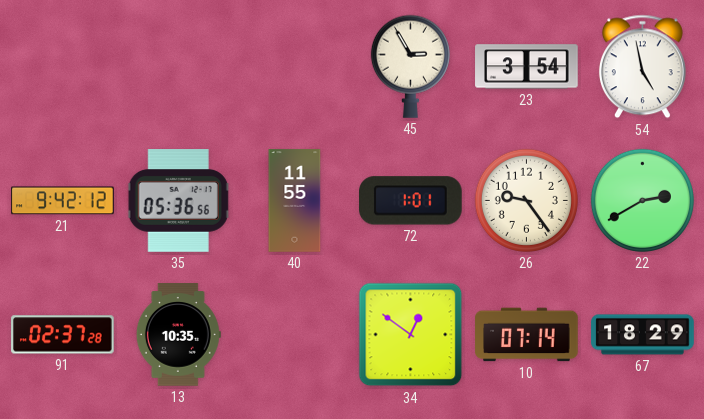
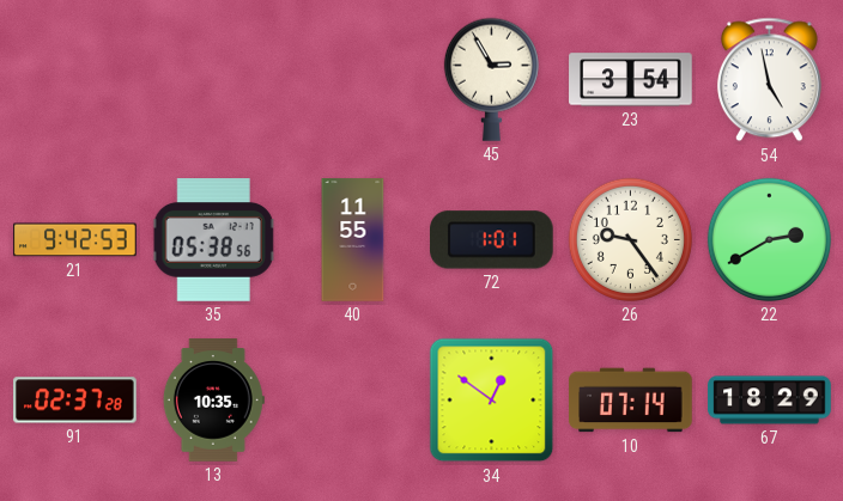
21: 9:42:12 -> 9:42:53
35: 05:36 -> 05:38
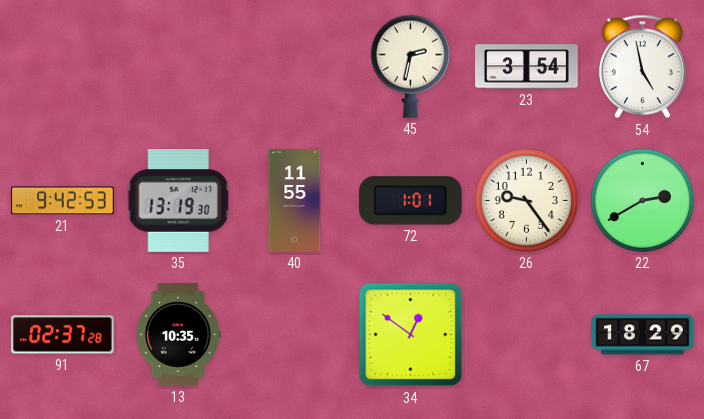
45: 2:55 -> 2:32
35: 05:38 -> 13:19
10: 07:14 -> none
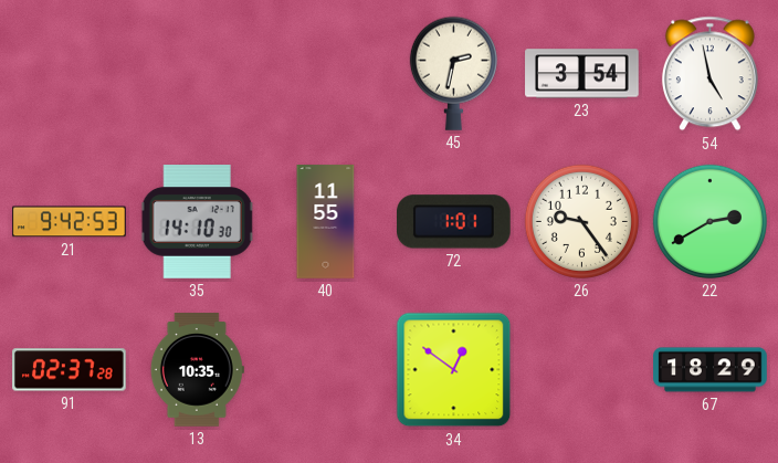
35: 13:19 -> 14:10
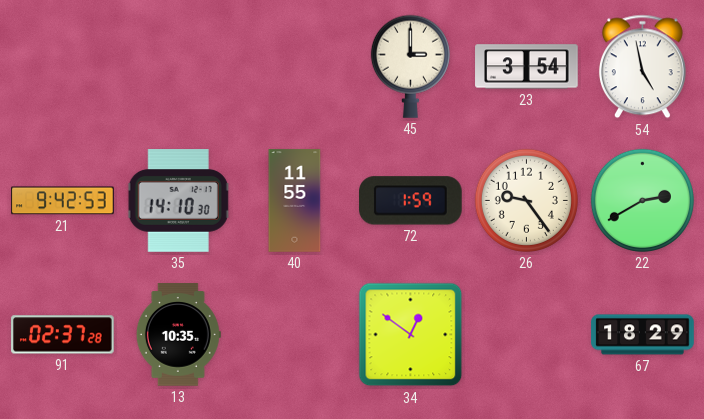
45: 2:32 -> 3:00
72: 1:01 -> 1:59
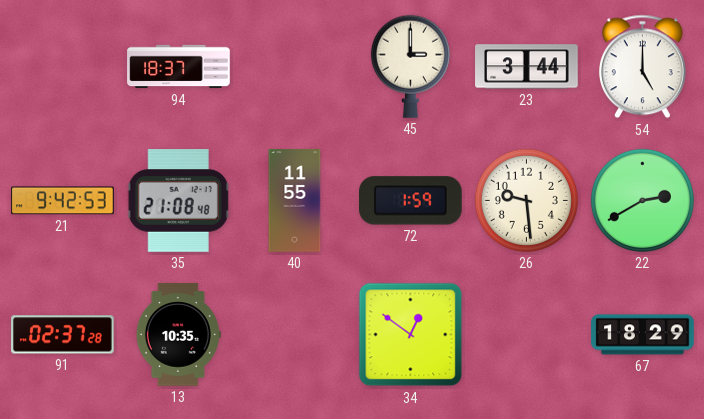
94: none -> 18:37
23: 3:54 -> 3:44
54: 4:58 -> 5:00
35: 14:10 -> 21:08
26: 9:24 -> 9:29
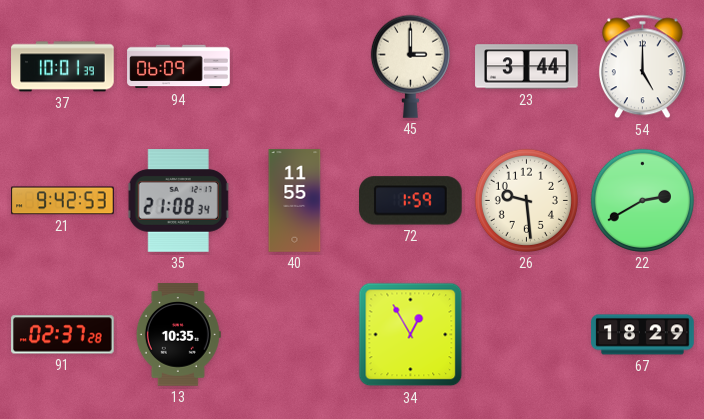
37: none -> 10:01
94: 18:37 -> 06:09
35: 21:08:48 -> 21:08:34
34: 12:51 -> 12:55
